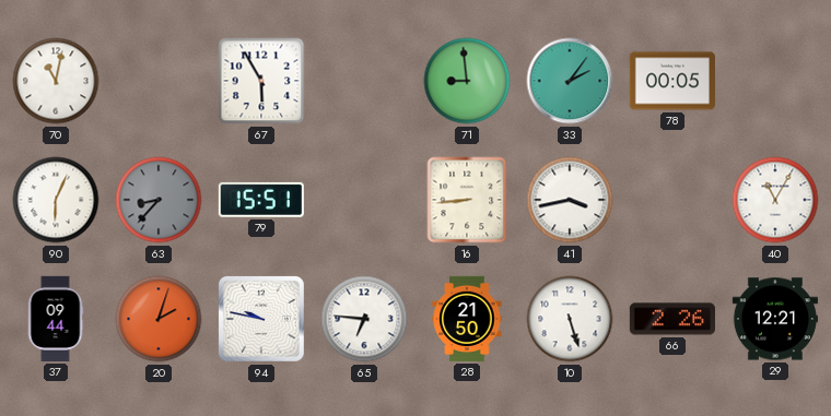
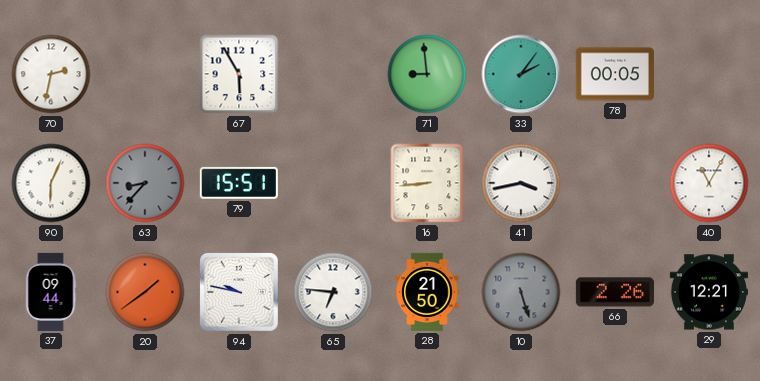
70: 11:02 -> 2:32
20: 2:03 -> 1:39
10 dial: white -> grey
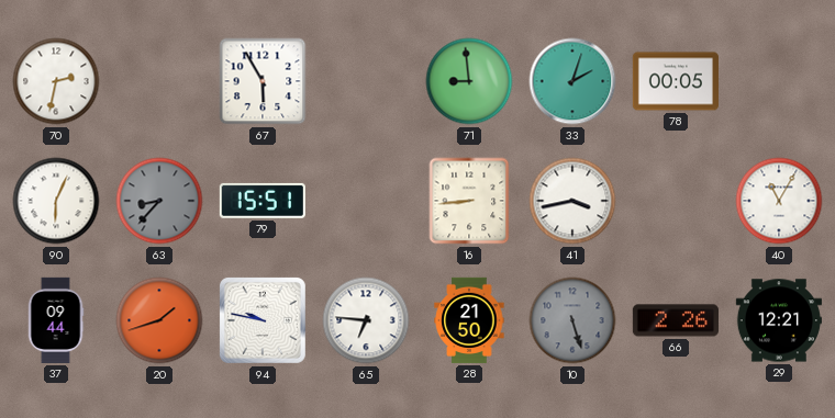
33: 2:06 -> 2:03
20: 1:39 -> 1:42
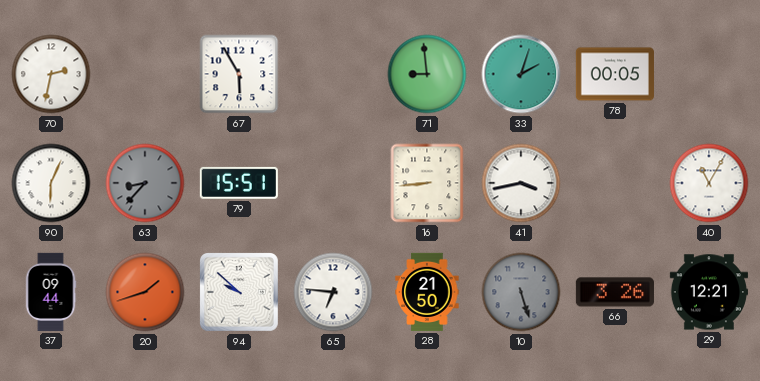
94: 9:47 -> 9:52
66: 2:26 -> 3:26
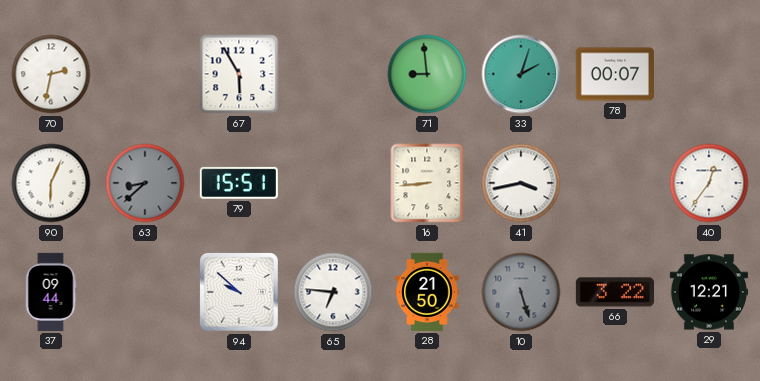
78: 00:05 -> 00:07
63: 8:37 -> 8:38
40: 11:05 -> 12:36
20: 1:42 -> none
66: 3:26 -> 3:22
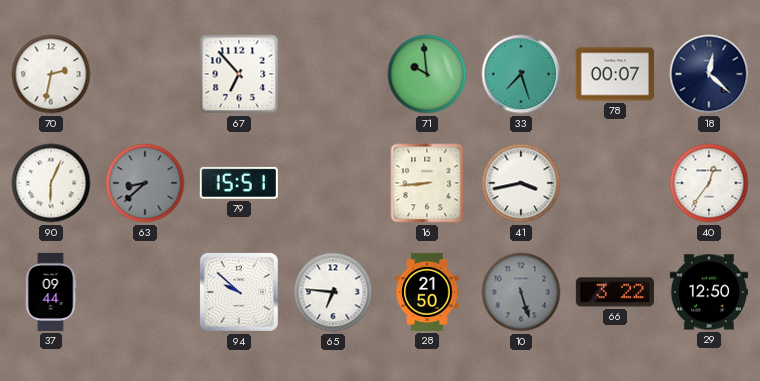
67: 5:55 -> 6:53
71: 8:59 -> 9:59
33: 2:03 -> 7:27
18: none -> 12:22
29: 12:21 -> 12:50
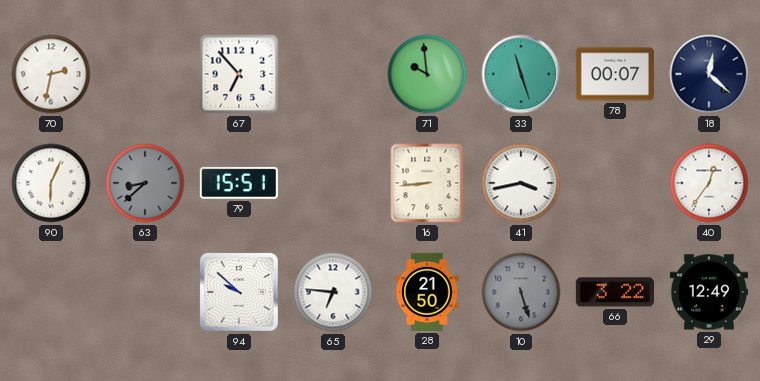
33: 7:27 -> 11:27
37: 09:44 -> none
29: 12:50 -> 12:49
